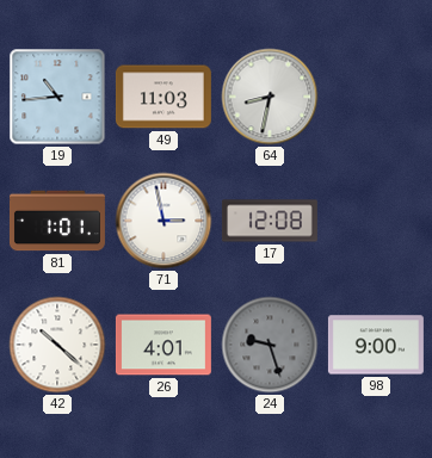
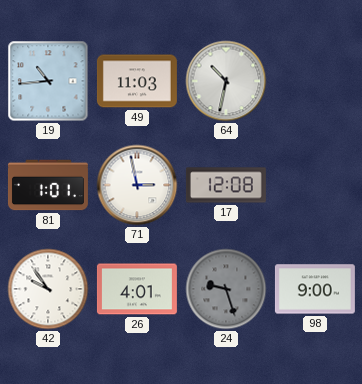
64: 8:32 -> 10:32
42: 10:22 -> 9:54
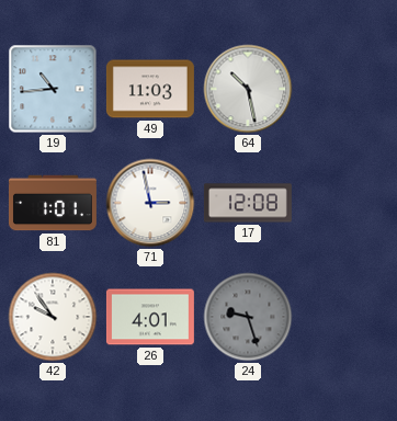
64: 10:32 -> 10:28
98: 9:00 -> none
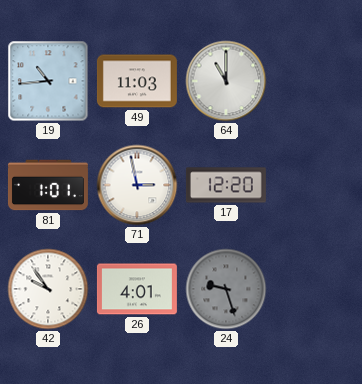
64: 10:28 -> 11:00
17: 12:08 -> 12:20
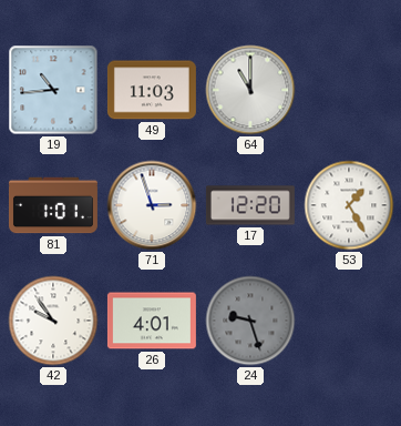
71: 2:58 -> 2:57
53: none -> 1:25
